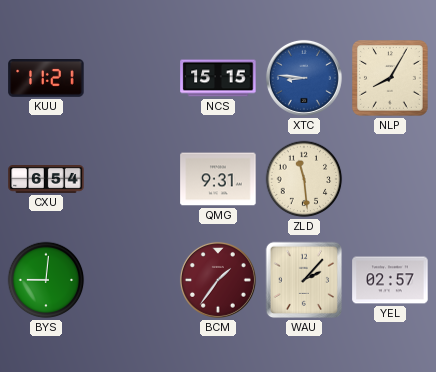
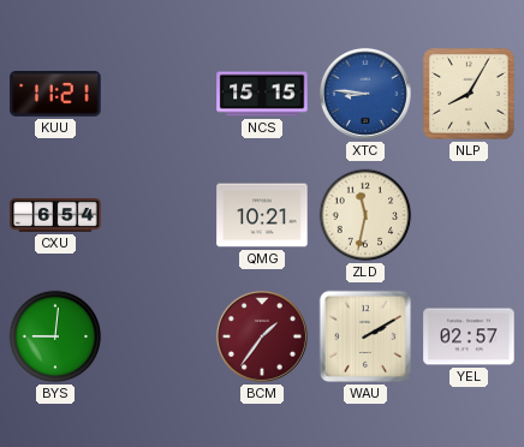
QMG: 9:31 -> 10:21
ZLD: 11:29 -> 11:32
WAU: 2:07 -> 2:10
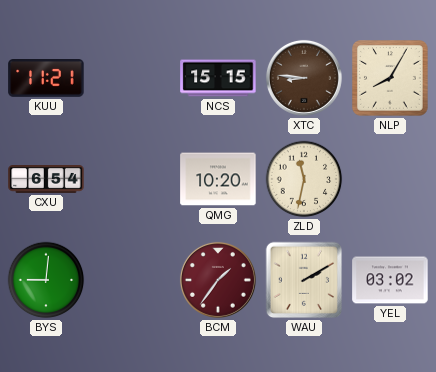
XTC dial: blue -> brown
QMG: 10:21 -> 10:20
YEL: 02:57 -> 03:02
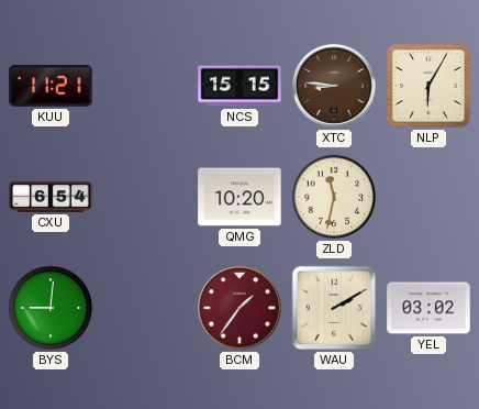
NLP: 8:05 -> 6:05
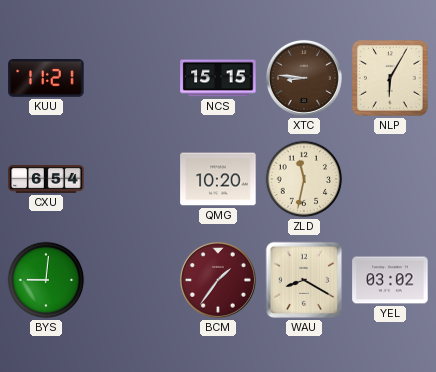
WAU: 2:10 -> 8:20
